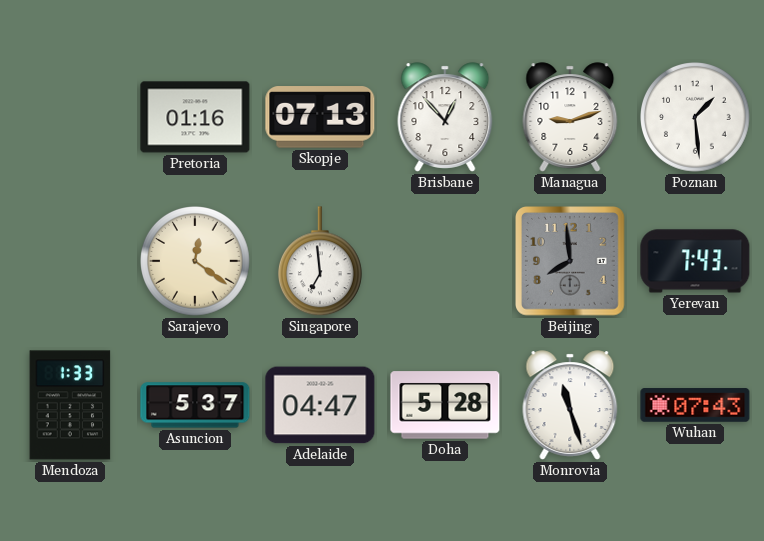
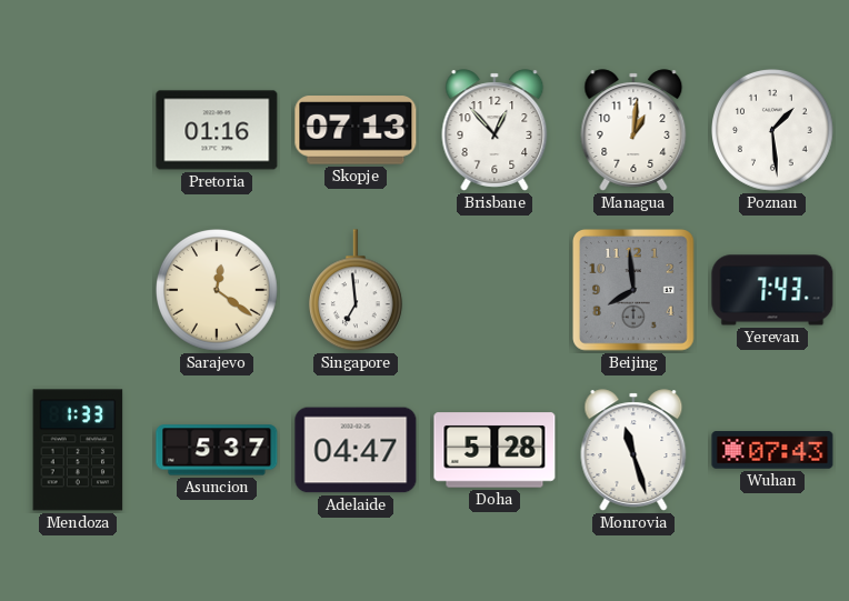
Managua: 9:12 -> 1:01
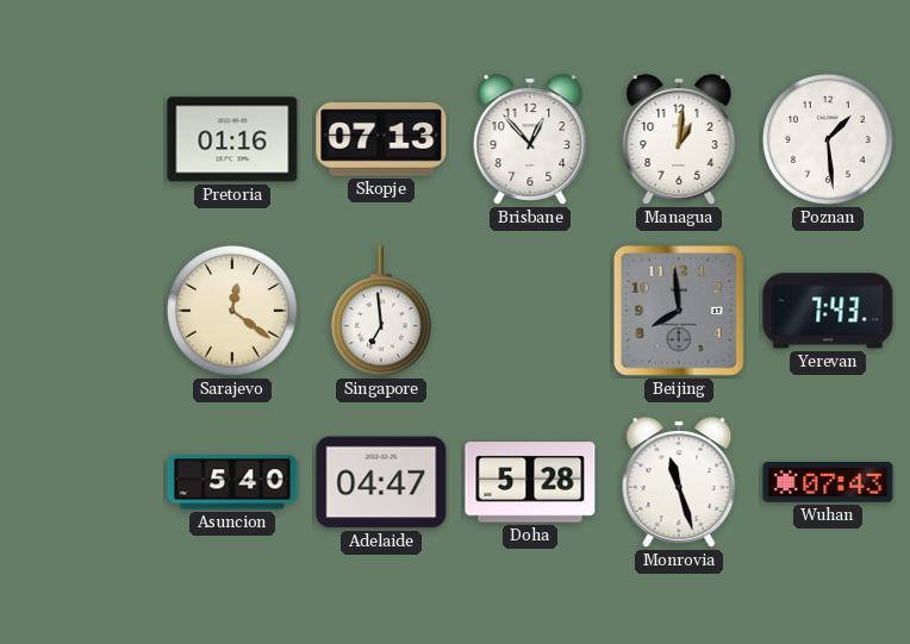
Mendoza: 1:33 -> none
Asuncion: 5:37 -> 5:40
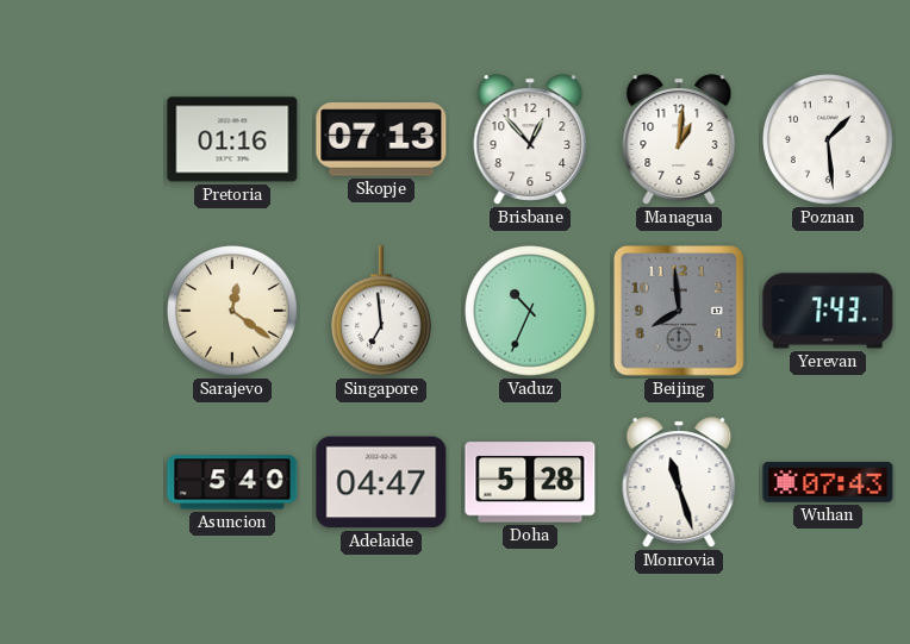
Vaduz: none -> 10:34
